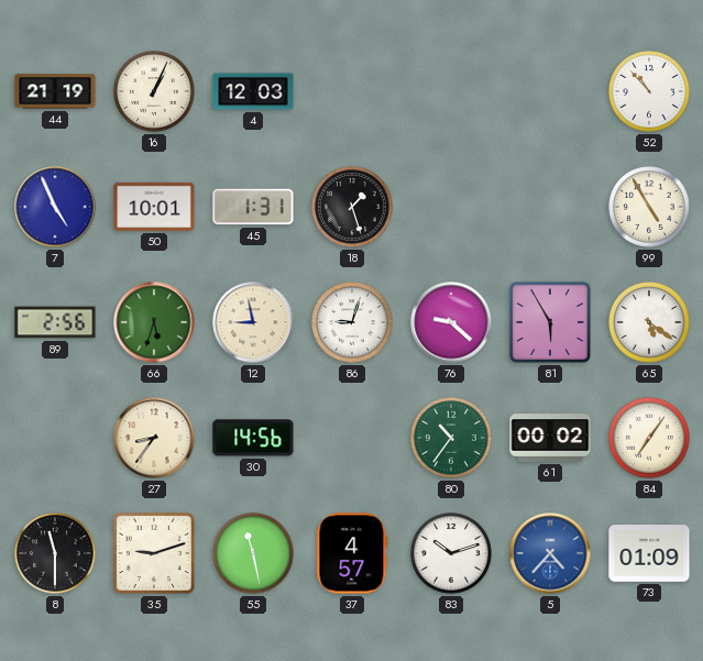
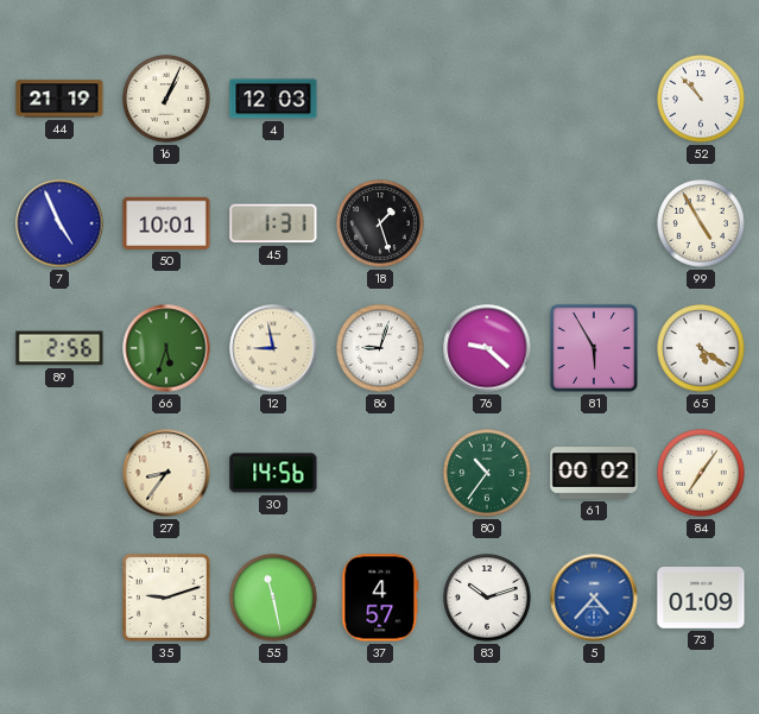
8: 11:30 -> none
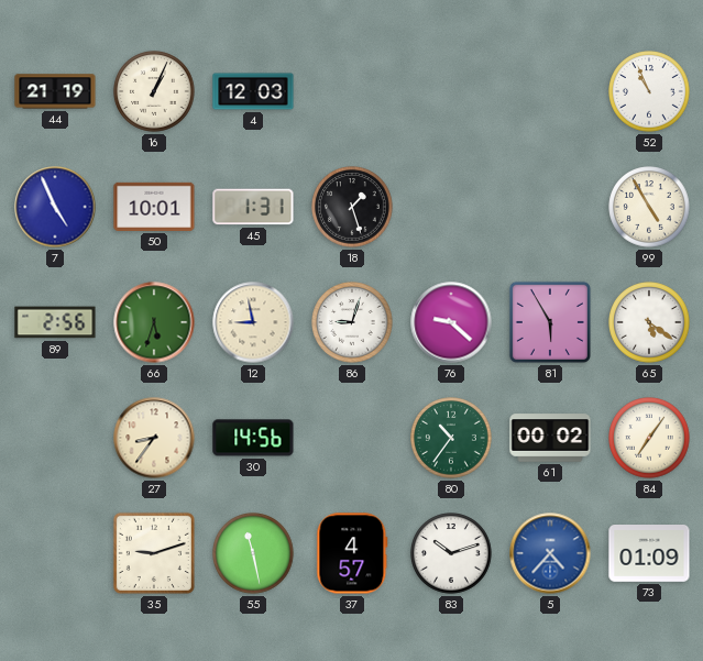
52: 10:53 -> 10:56
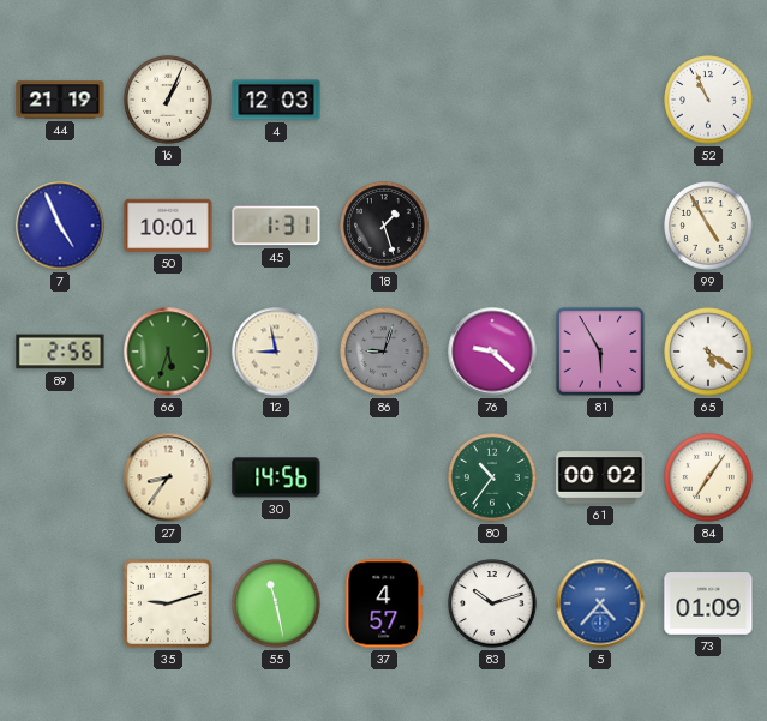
86 dial: white -> grey
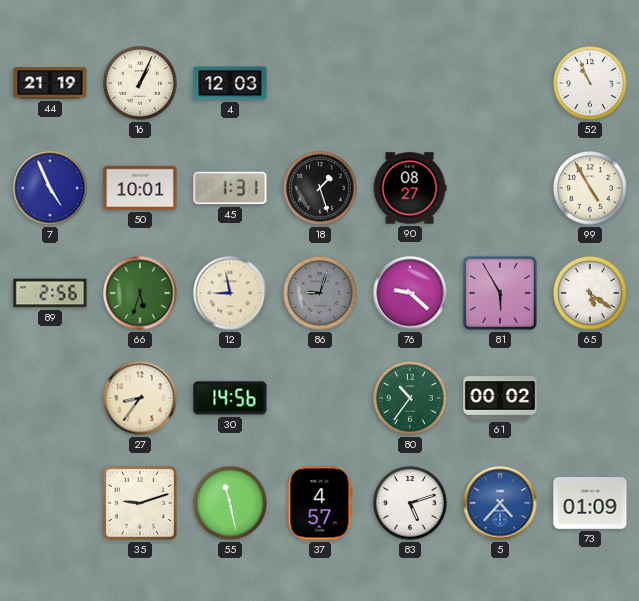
90: none -> 08:27
84: 7:06 -> none
83: 10:12 -> 5:12
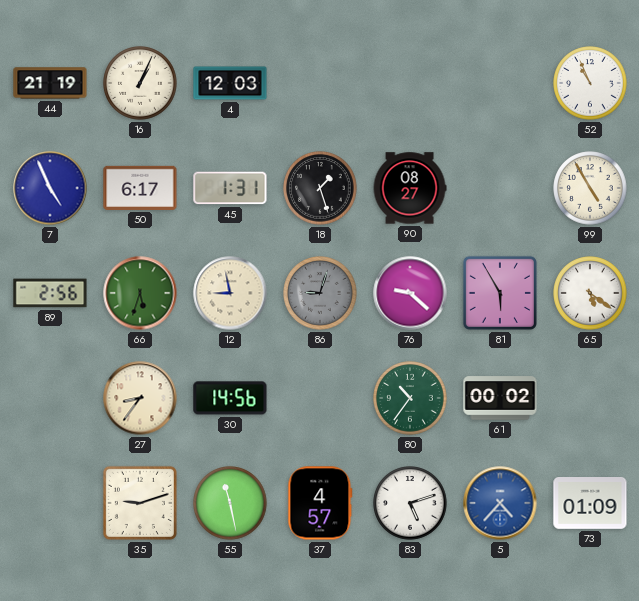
50: 10:01 -> 6:17
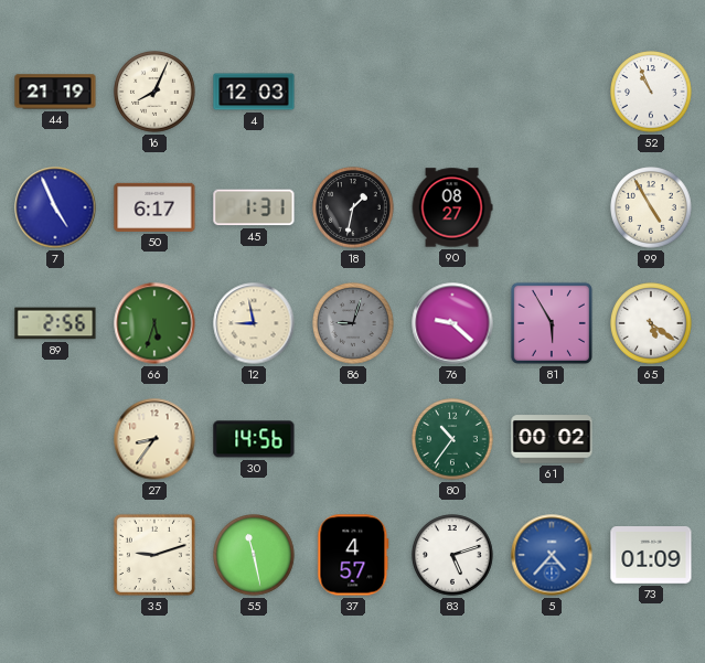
16: 1:04 -> 8:04
18: 1:27 -> 1:32
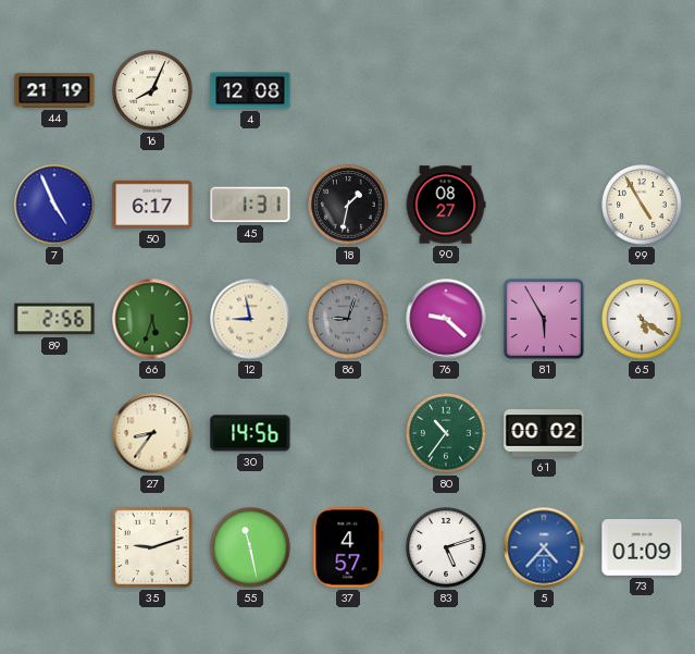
4: 12:03 -> 12:08
52: 10:56 -> none
